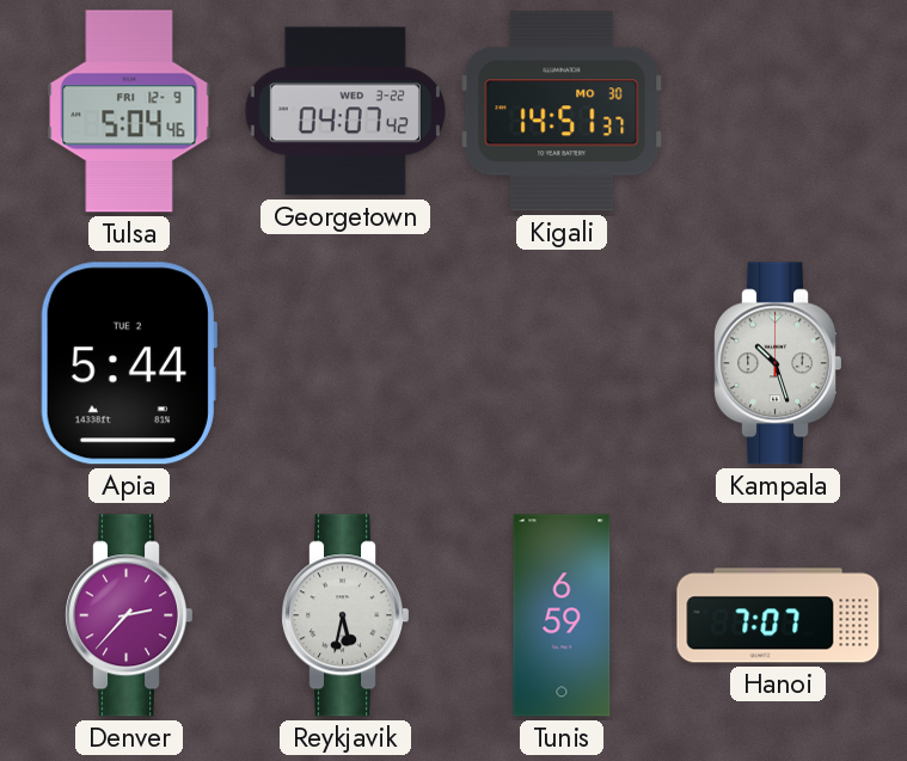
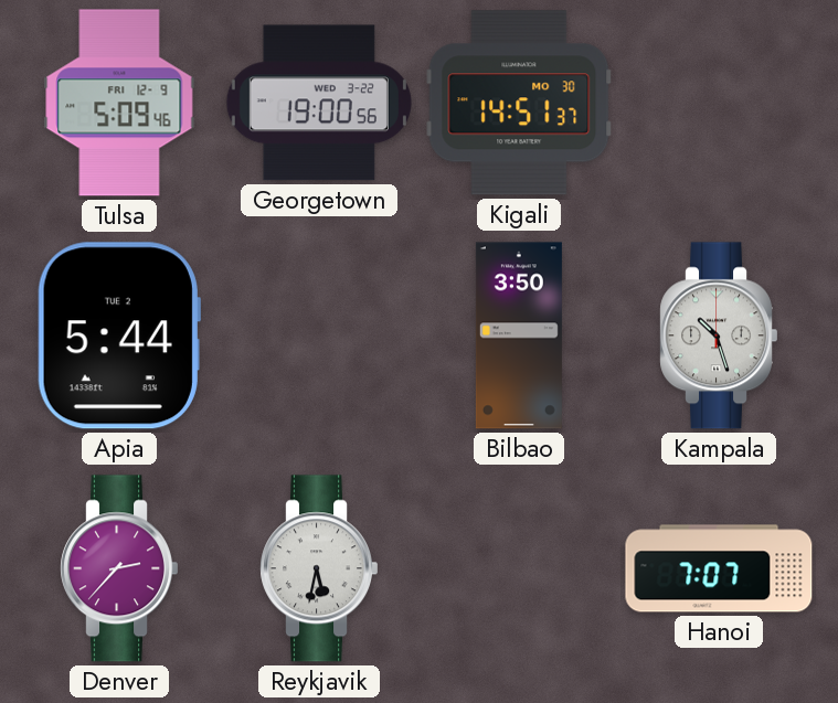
Tulsa: 5:04 -> 5:09
Georgetown: 04:07 -> 19:00
Bilbao: none -> 3:50
Tunis: 6:59 -> none
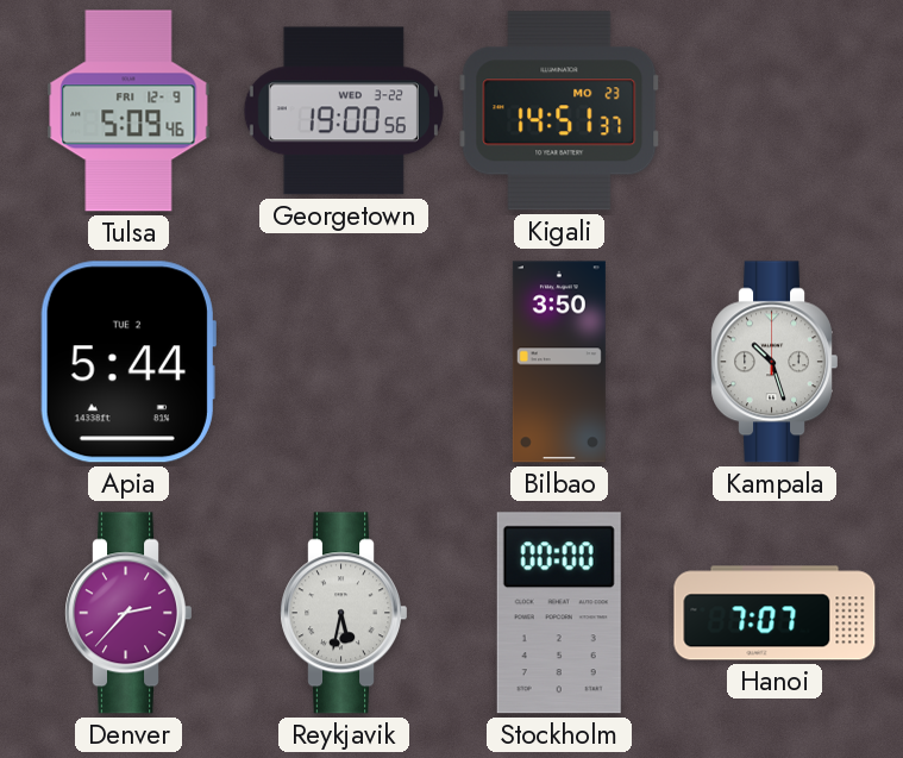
Kigali date: MO 30 -> MO 23
Stockholm: none -> 00:00
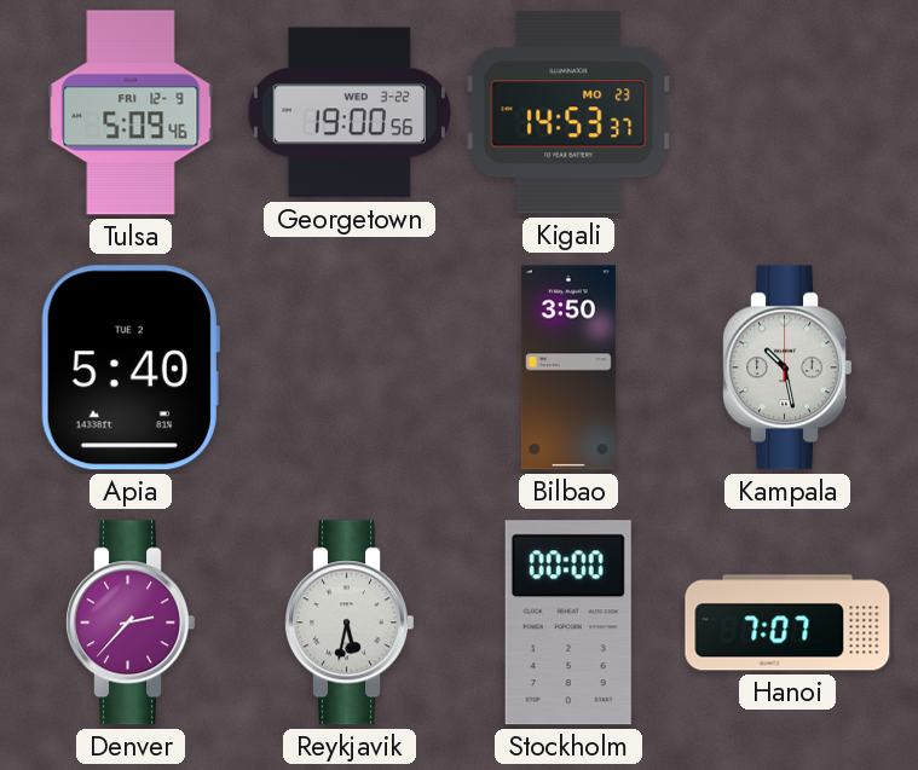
Kigali: 14:51 -> 14:53
Apia: 5:44 -> 5:40
Kampala: 10:27 -> 10:28
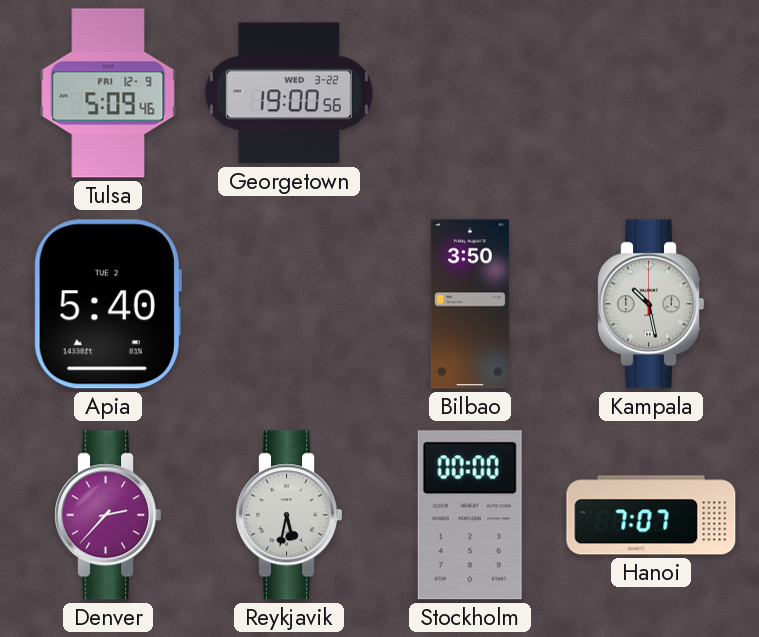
Kigali: 14:53 -> none
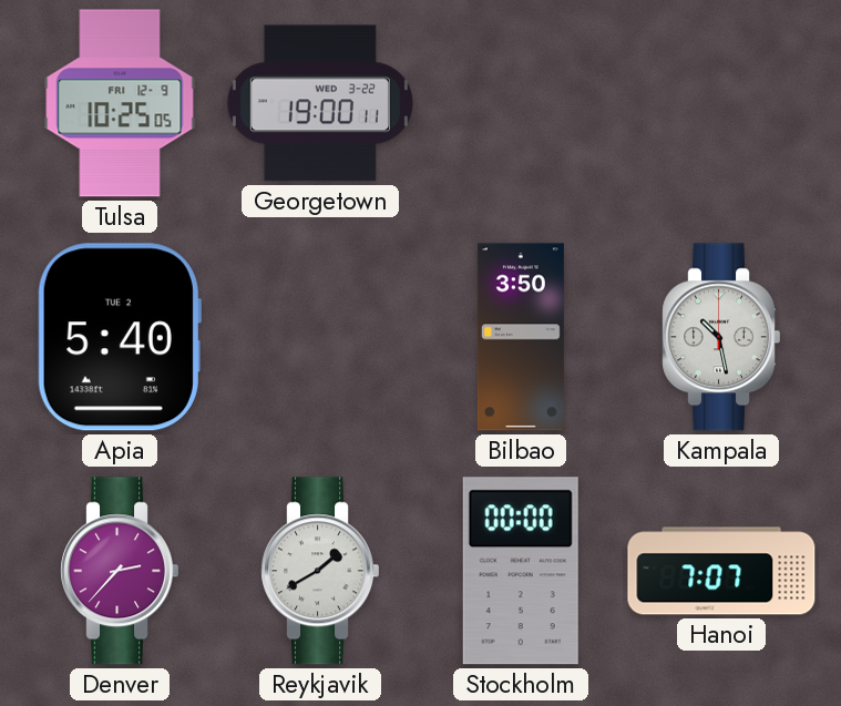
Tulsa: 5:09 -> 10:25
Georgetown: 19:00:56 -> 19:00:11
Reykjavik: 5:32 -> 1:40
